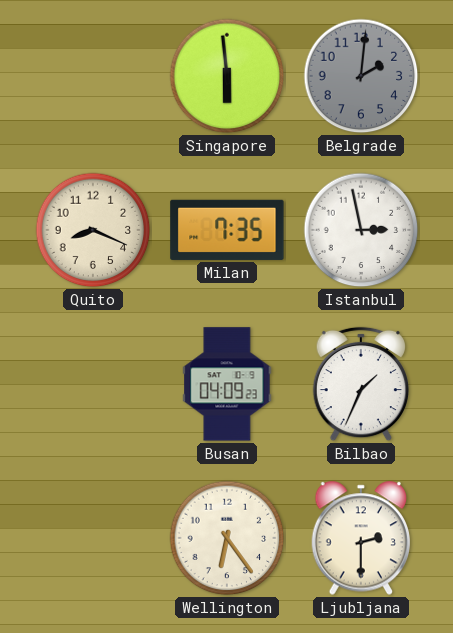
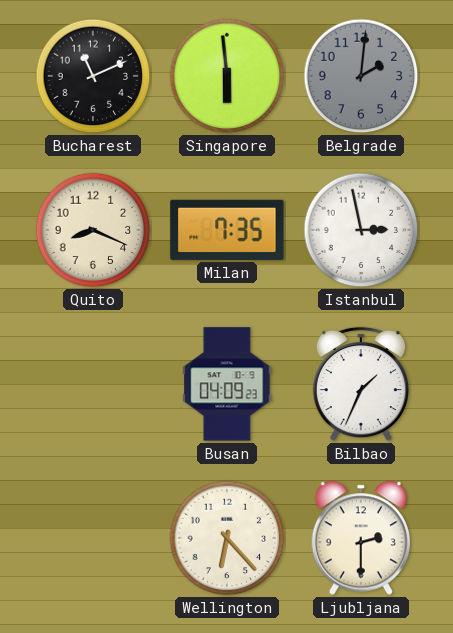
Bucharest: none -> 11:11
Wellington: 6:24 -> 6:23
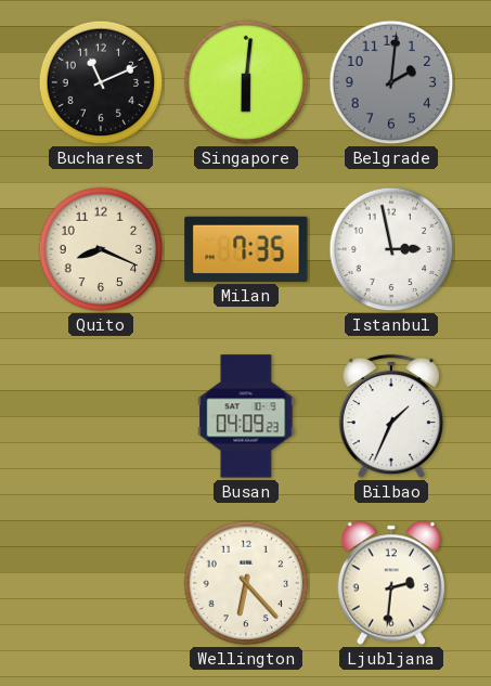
Singapore: 5:59 -> 6:01
Ljubljana: 2:30 -> 2:31
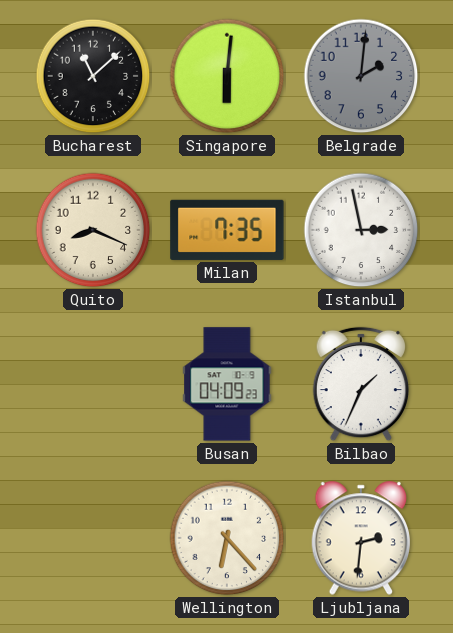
Bucharest: 11:11 -> 11:08
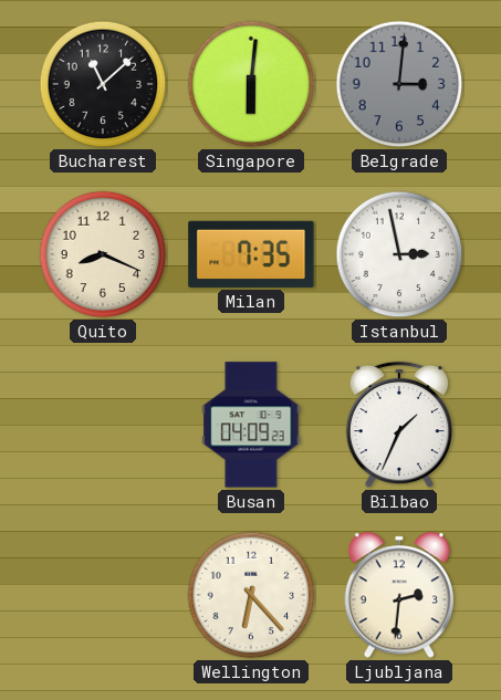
Belgrade: 2:01 -> 3:01
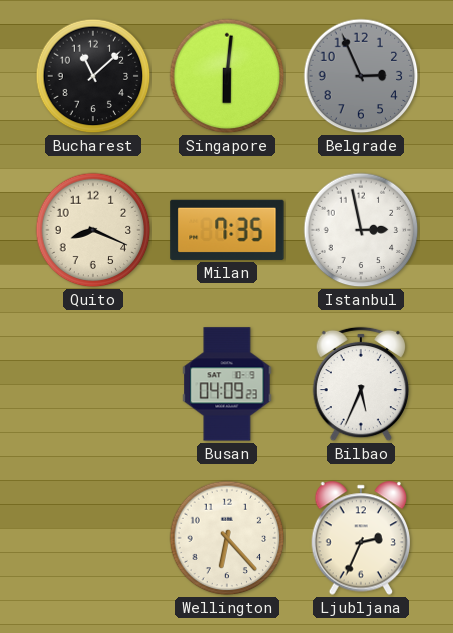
Belgrade: 3:01 -> 2:56
Bilbao: 1:34 -> 5:34
Ljubljana: 2:31 -> 2:34
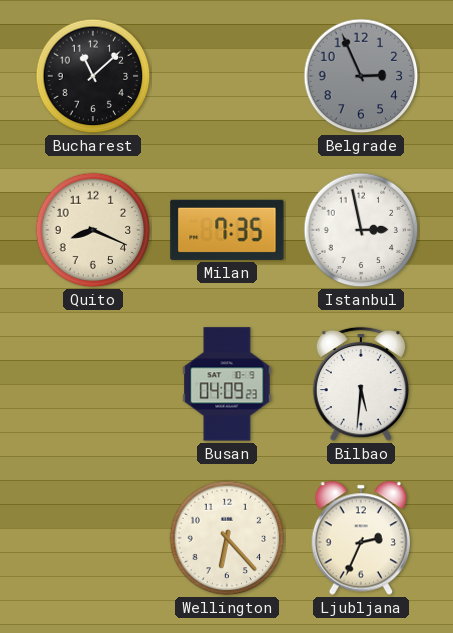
Singapore: 6:01 -> none
Bilbao: 5:34 -> 5:31
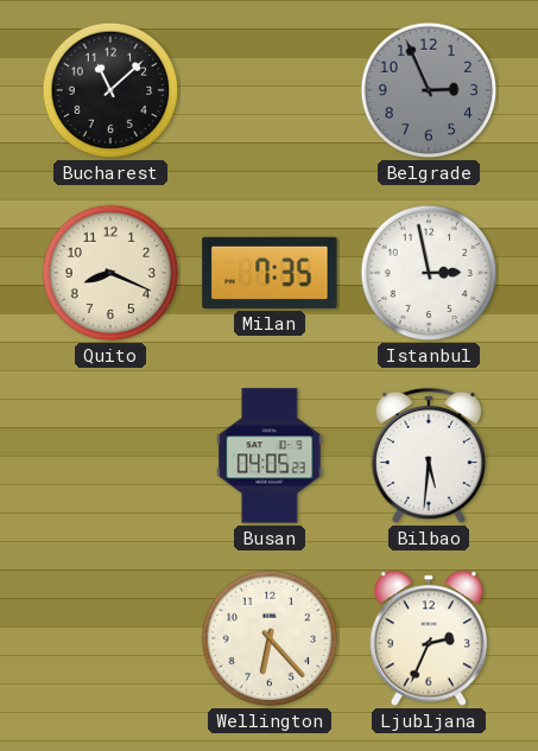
Busan: 04:09 -> 04:05
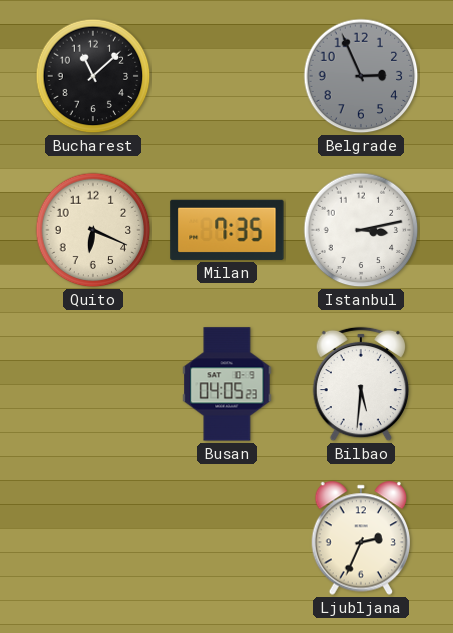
Quito: 8:19 -> 6:19
Istanbul: 2:58 -> 3:13
Wellington: 6:23 -> none
